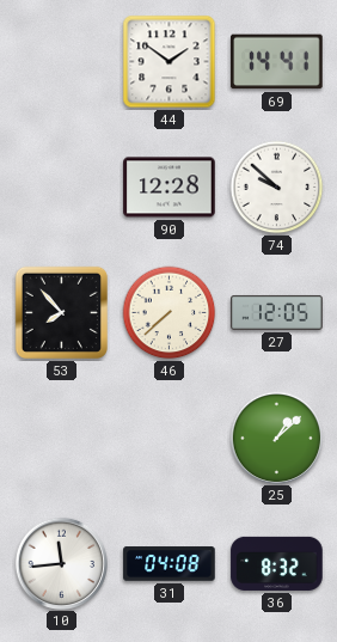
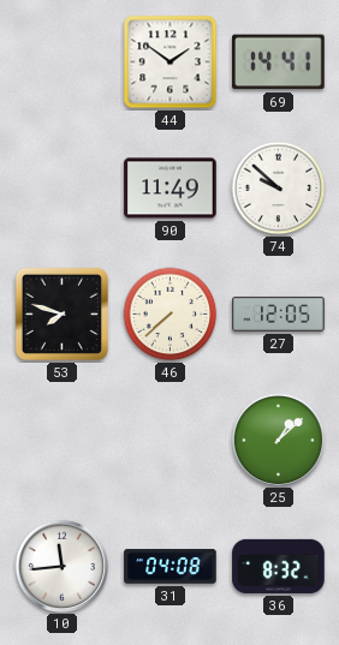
90: 12:28 -> 11:49
53: 7:53 -> 7:48
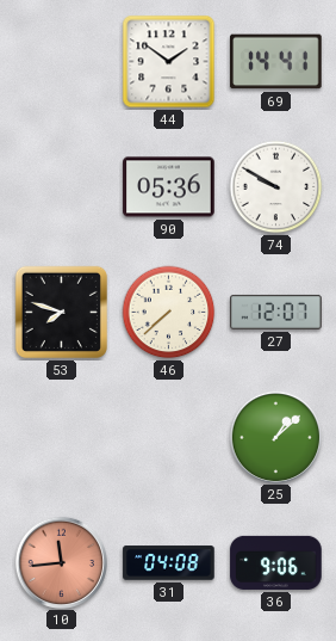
90: 11:49 -> 05:36
74: 9:52 -> 9:50
27: 12:05 -> 12:07
10 dial: white -> salmon
36: 8:32 -> 9:06
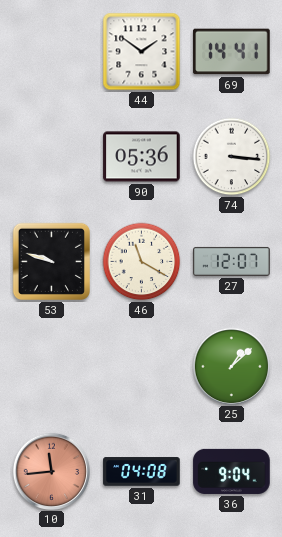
74: 9:50 -> 3:16
53: 7:48 -> 9:48
46: 7:38 -> 11:20
36: 9:06 -> 9:04
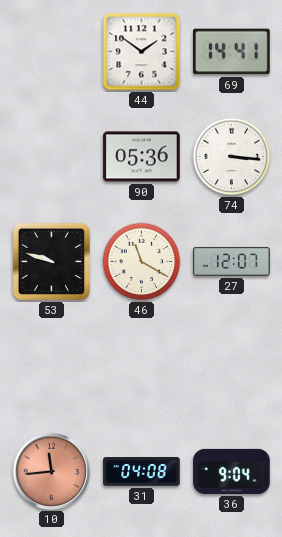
25: 1:08 -> none
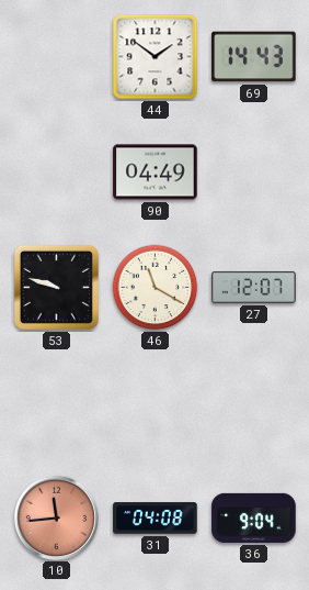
69: 14:41 -> 14:43
90: 05:36 -> 04:49
74: 3:16 -> none
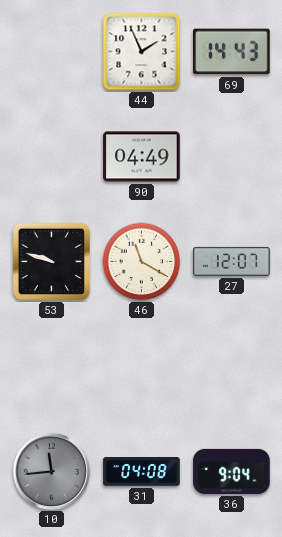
44: 1:51 -> 1:56
10 dial: salmon -> grey
